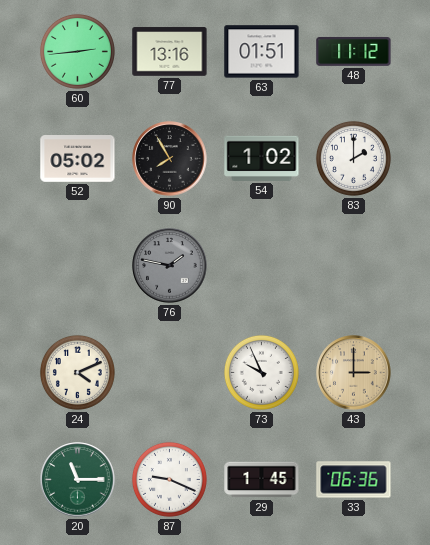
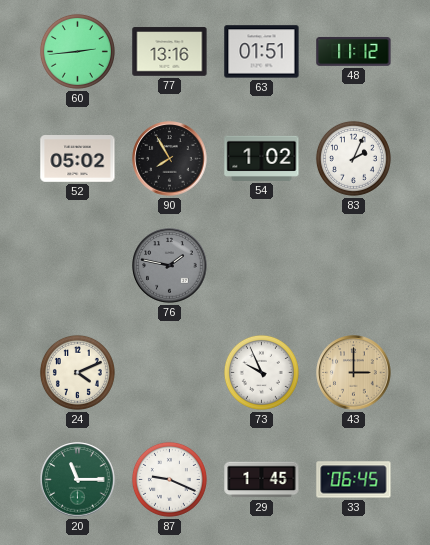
83: 2:00 -> 2:04
33: 06:36 -> 06:45
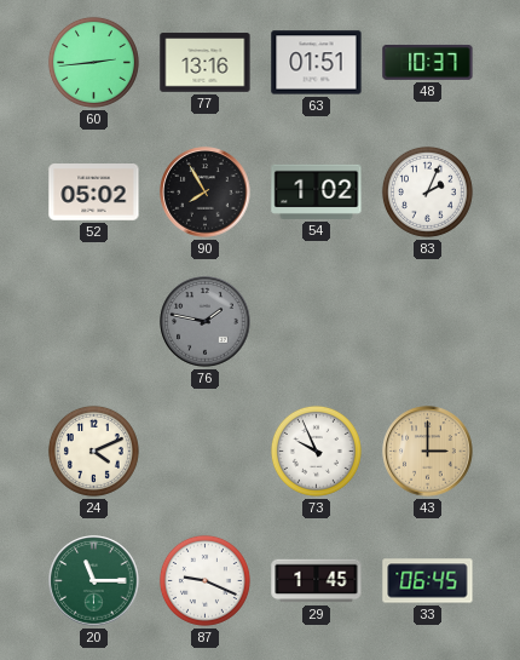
48: 11:12 -> 10:37
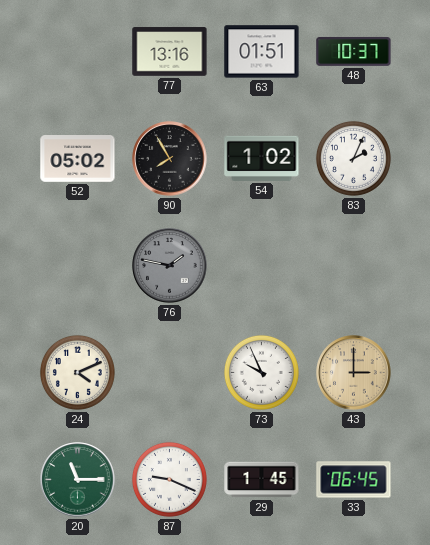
60: 2:44 -> none
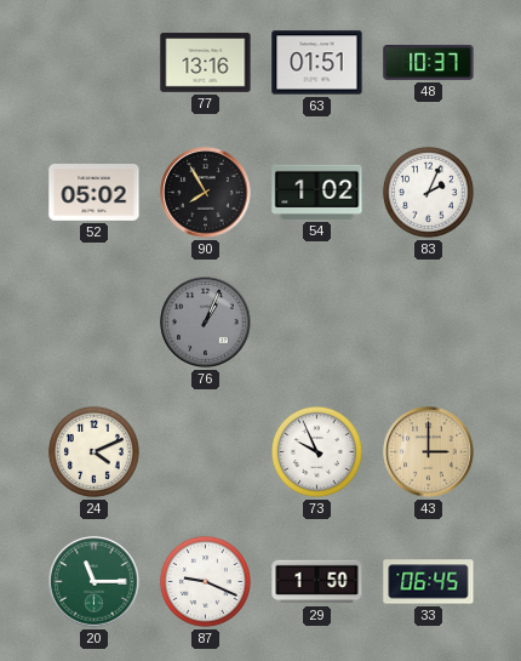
76: 1:47 -> 1:04
29: 1:45 -> 1:50
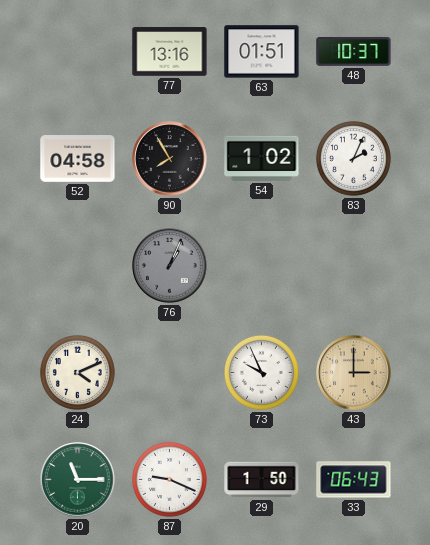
52: 05:02 -> 04:58
33: 06:45 -> 06:43
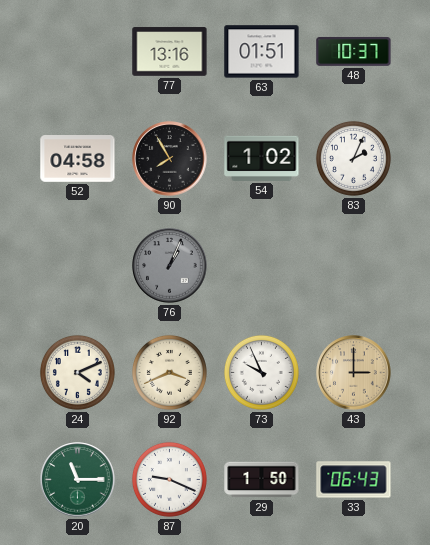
92: none -> 3:41
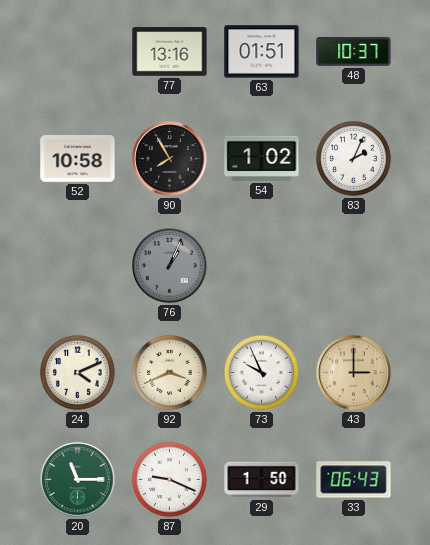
52: 04:58 -> 10:58
